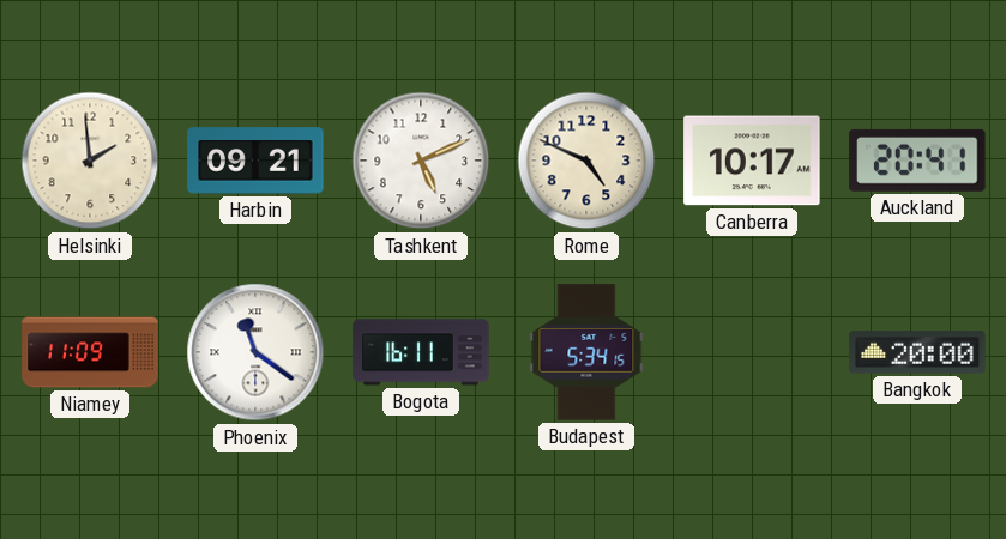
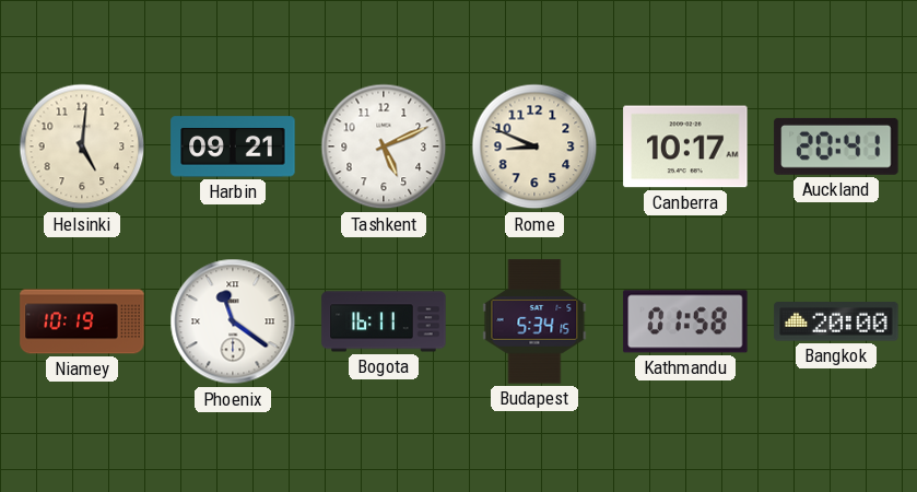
Helsinki: 1:59 -> 5:01
Rome: 4:49 -> 8:49
Niamey: 11:09 -> 10:19
Kathmandu: none -> 01:58
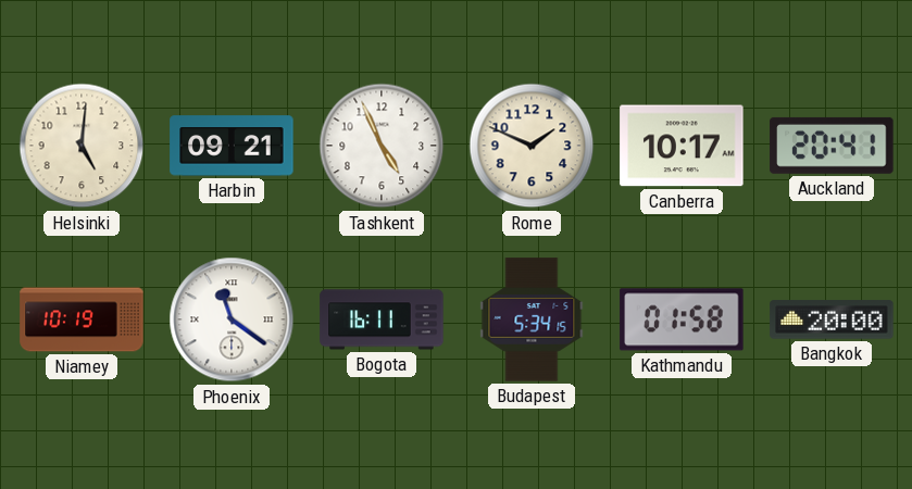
Tashkent: 5:11 -> 4:56
Rome: 8:49 -> 1:49
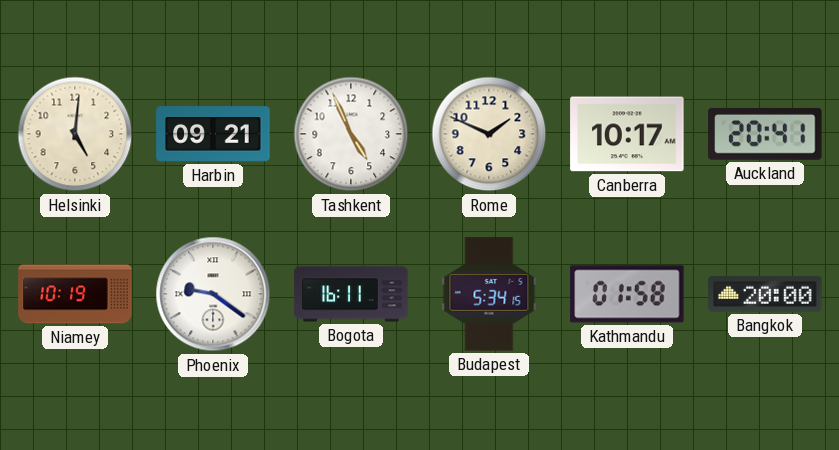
Phoenix: 11:21 -> 9:21
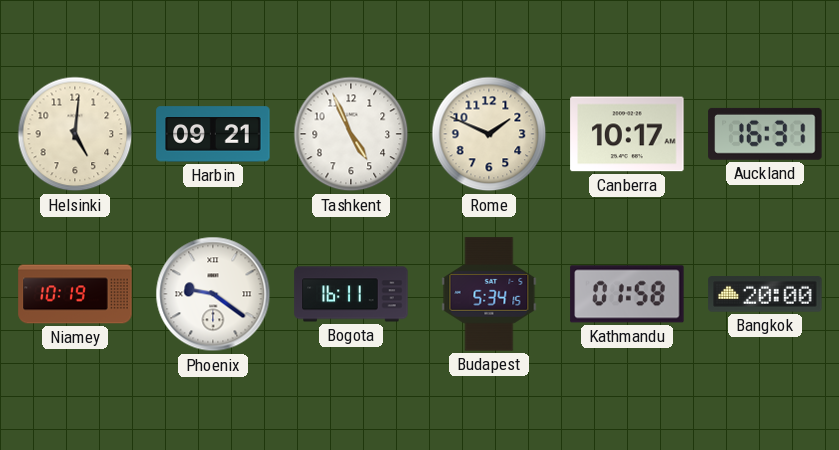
Auckland: 20:41 -> 16:31
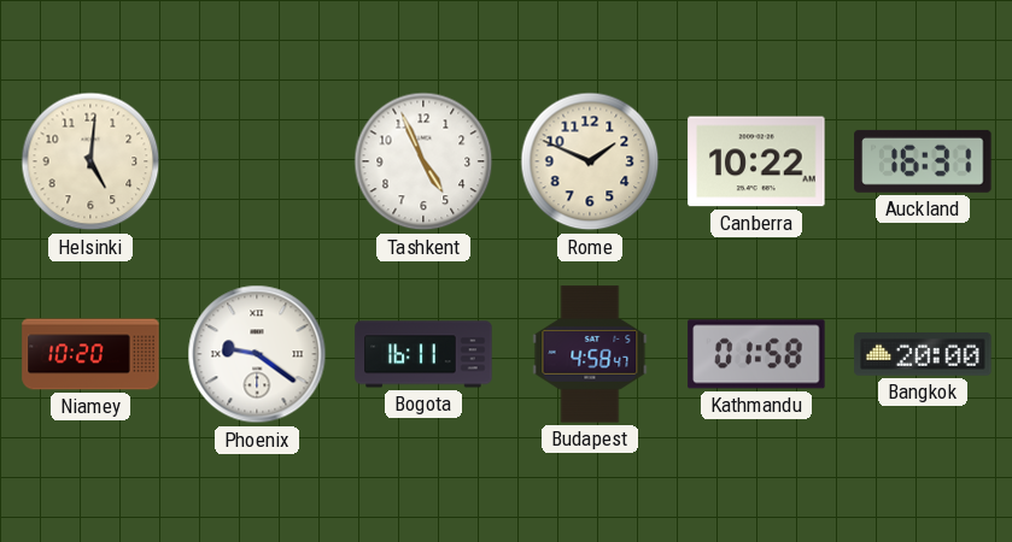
Harbin: 09:21 -> none
Canberra: 10:17 -> 10:22
Niamey: 10:19 -> 10:20
Budapest: 5:34 -> 4:58
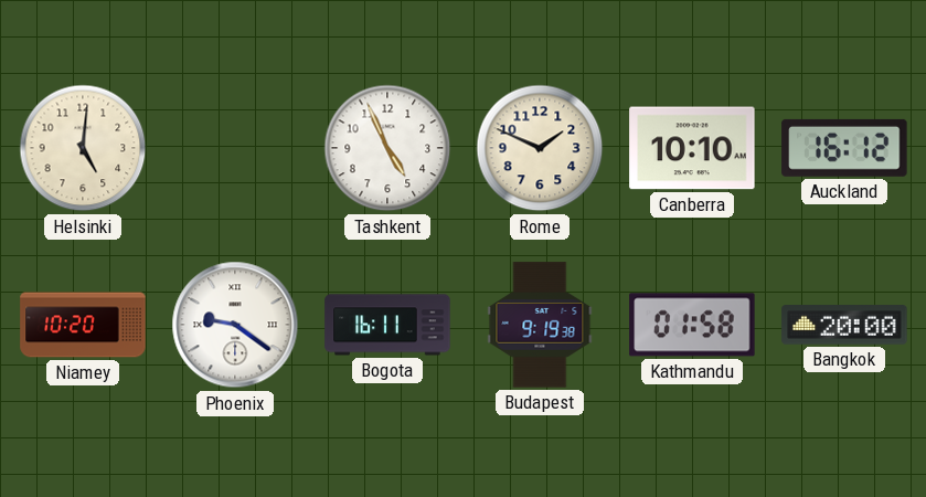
Canberra: 10:22 -> 10:10
Auckland: 16:31 -> 16:12
Budapest: 4:58 -> 9:19
